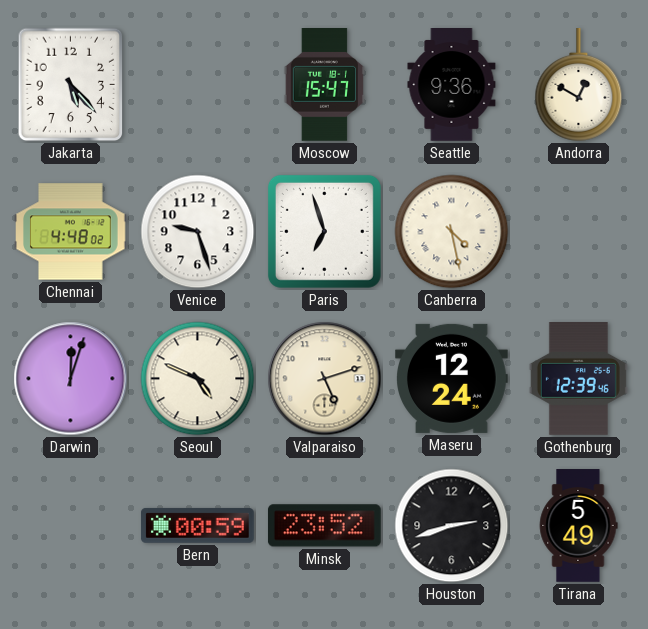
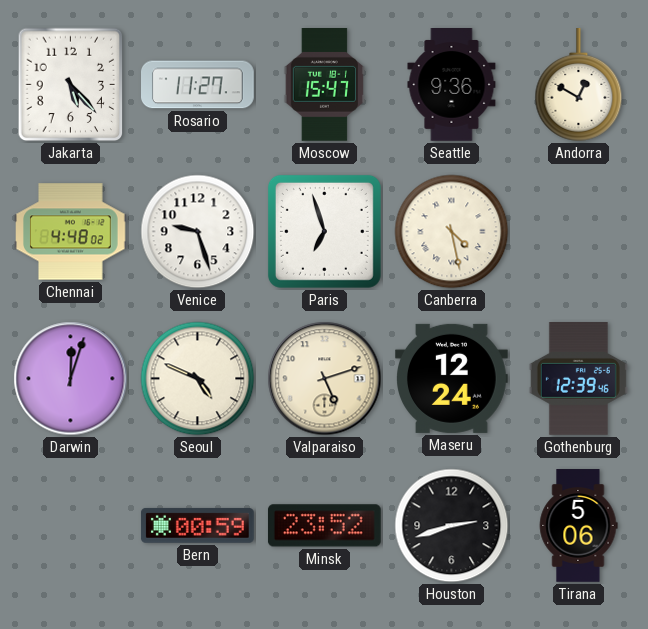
Rosario: none -> 11:27
Tirana: 5:49 -> 5:06
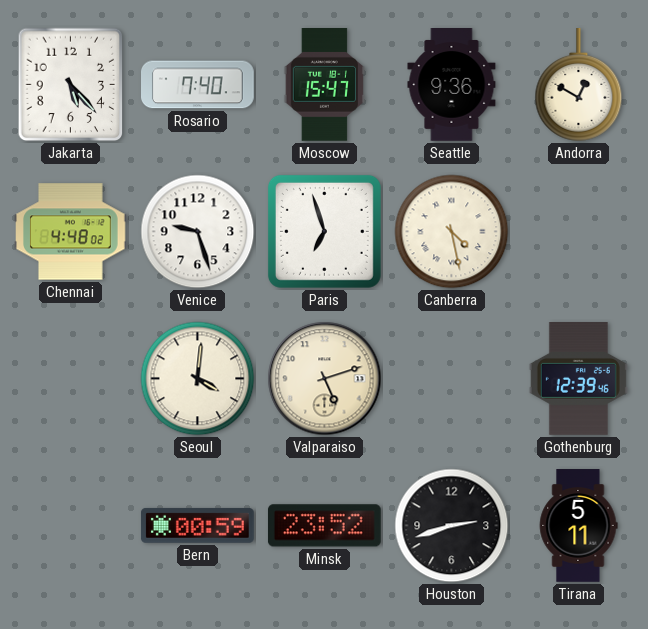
Rosario: 11:27 -> 7:40
Darwin: 12:03 -> none
Seoul: 4:49 -> 4:01
Maseru: 12:24 -> none
Tirana: 5:06 -> 5:11
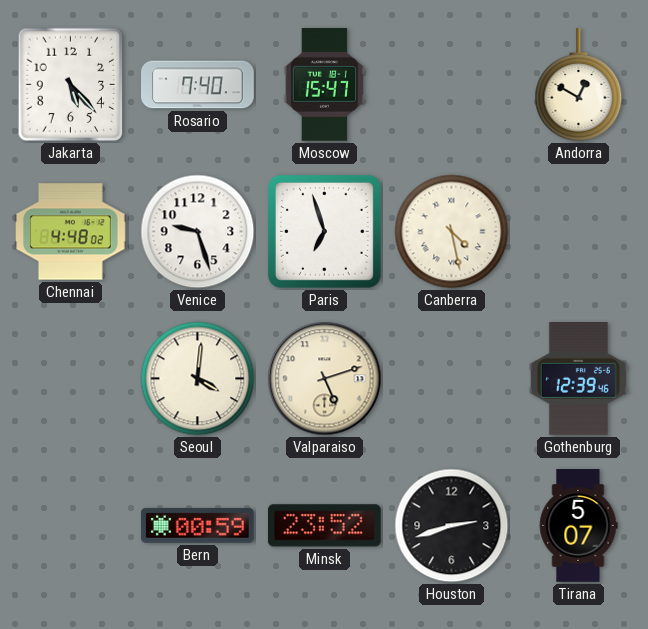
Seattle: 9:36 -> none
Tirana: 5:11 -> 5:07
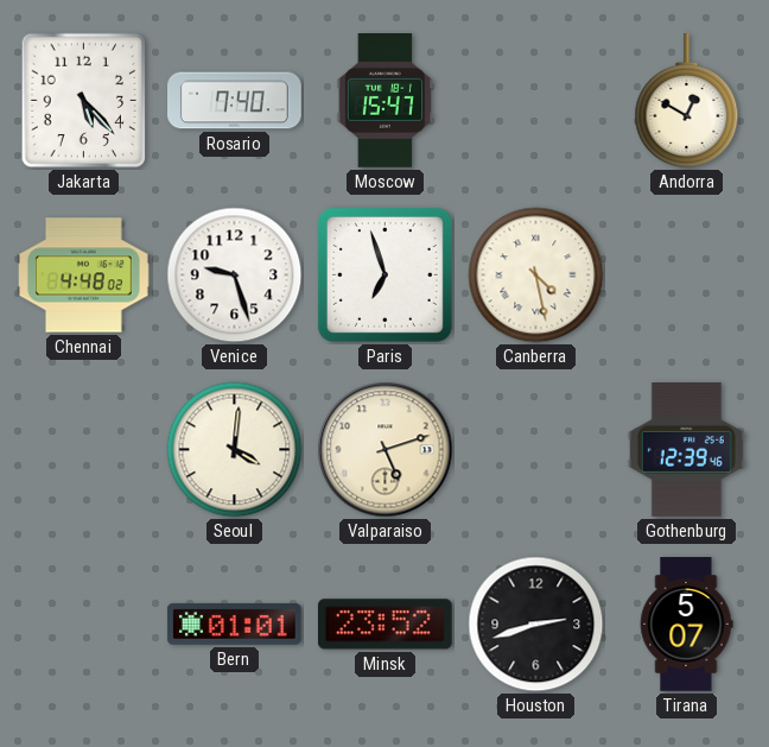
Bern: 00:59 -> 01:01
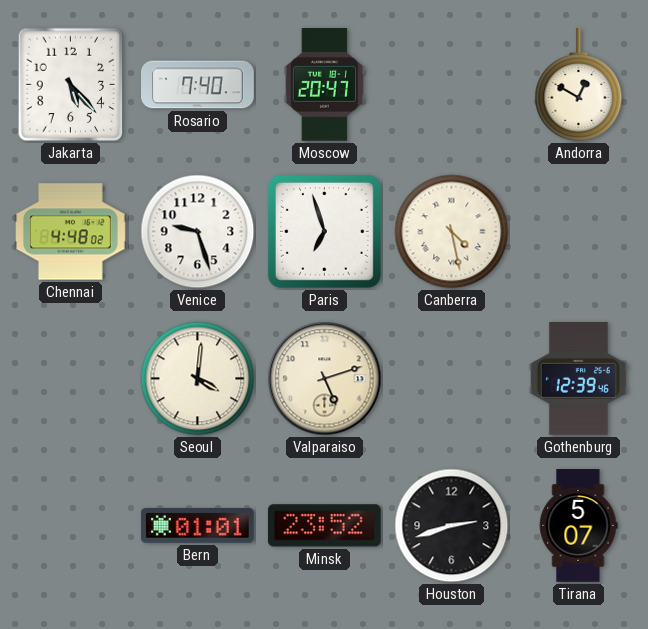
Moscow: 15:47 -> 20:47
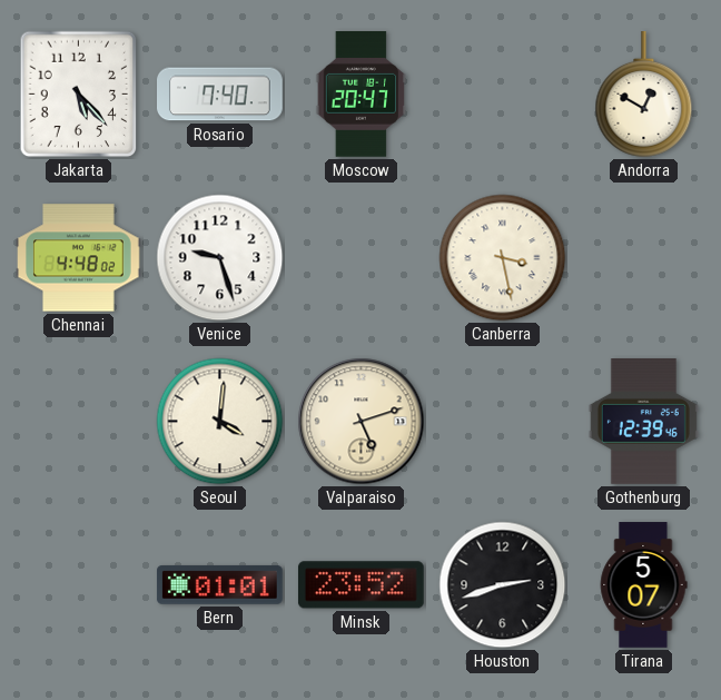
Paris: 6:57 -> none
Canberra: 4:28 -> 3:28
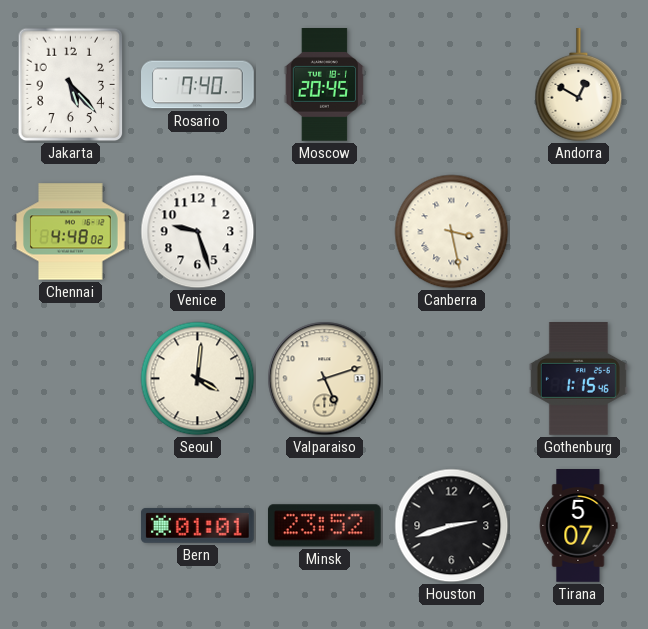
Moscow: 20:47 -> 20:45
Gothenburg: 12:39 -> 1:15
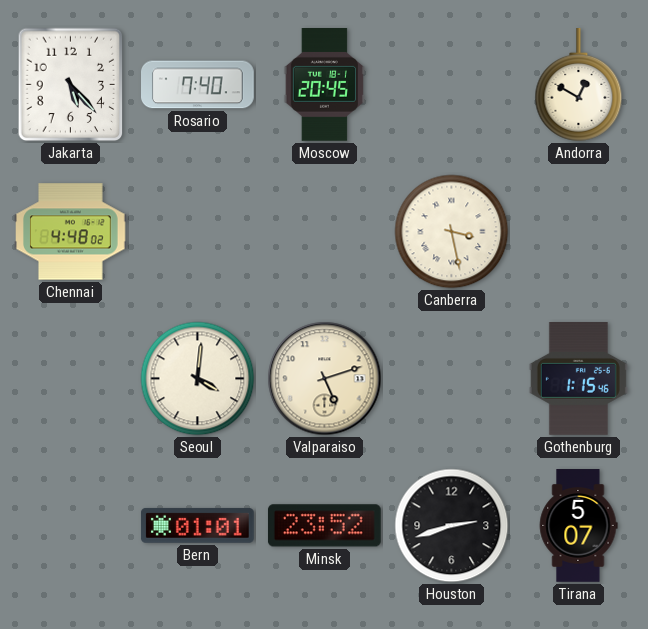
Venice: 9:27 -> none
